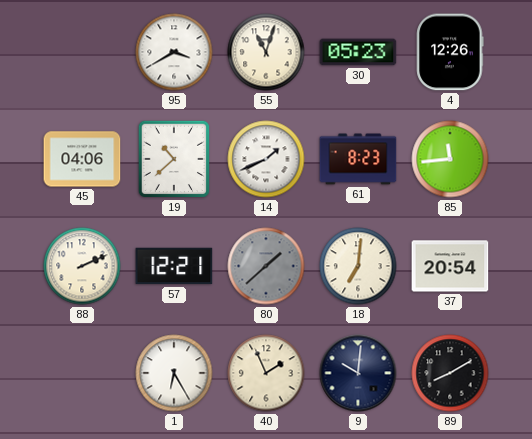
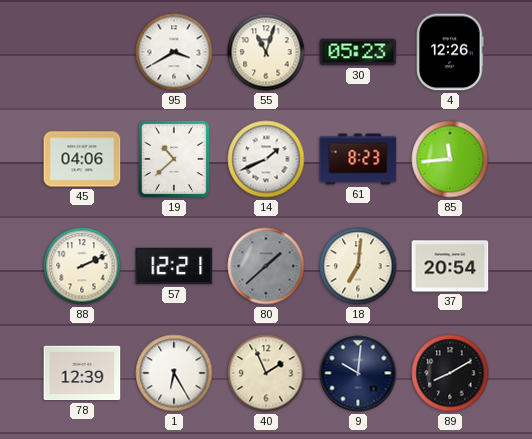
78: none -> 12:39
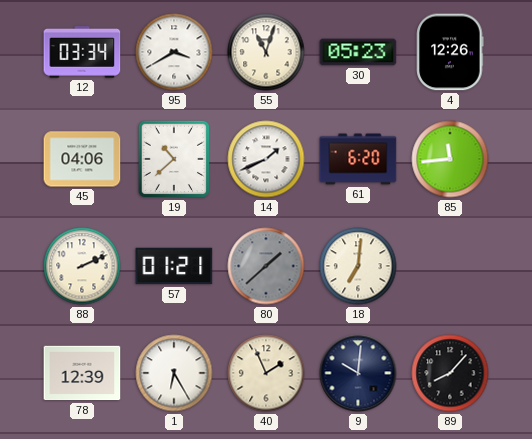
12: none -> 03:34
61: 8:23 -> 6:20
57: 12:21 -> 01:21
37: 20:54 -> none
89: 8:10 -> 8:07
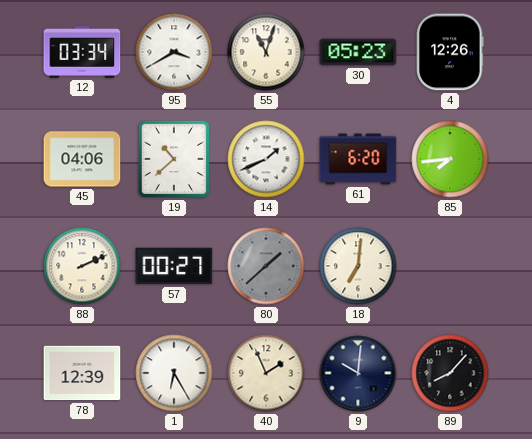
85: 11:44 -> 7:44
57: 01:21 -> 00:27
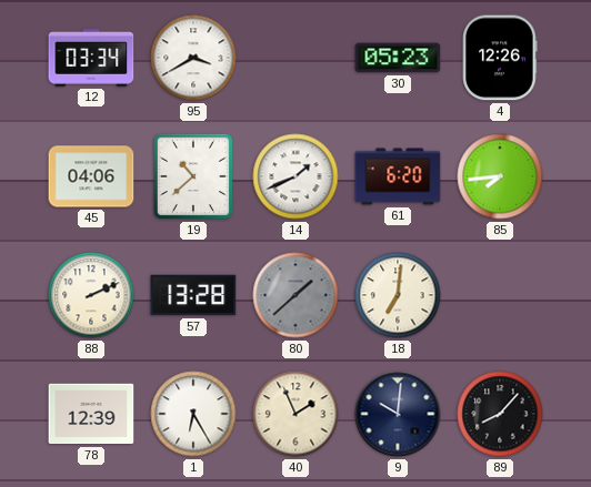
55: 11:03 -> none
57: 00:27 -> 13:28
